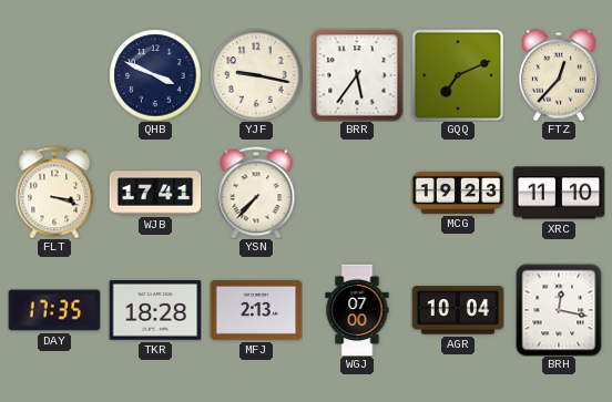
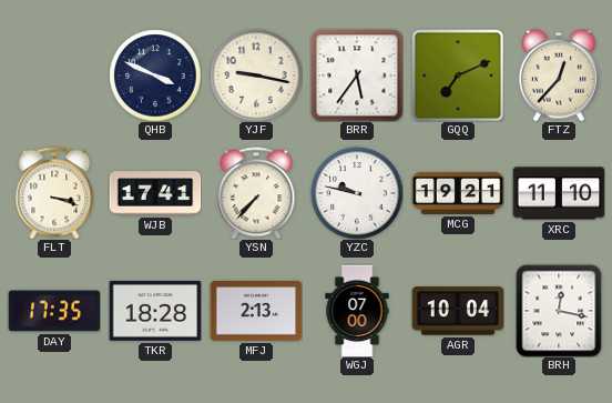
YZC: none -> 9:47
MCG: 19:23 -> 19:21
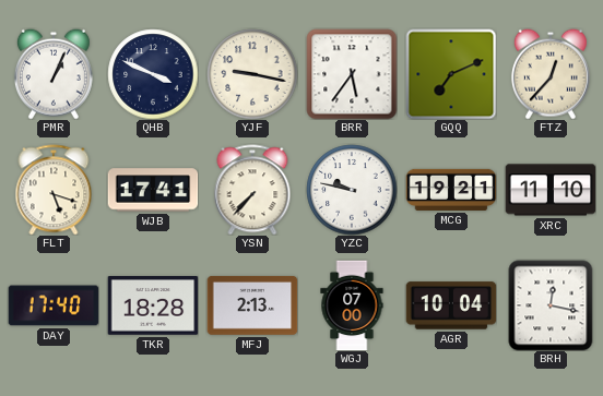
PMR: none -> 1:04
FLT: 3:18 -> 5:18
DAY: 17:35 -> 17:40
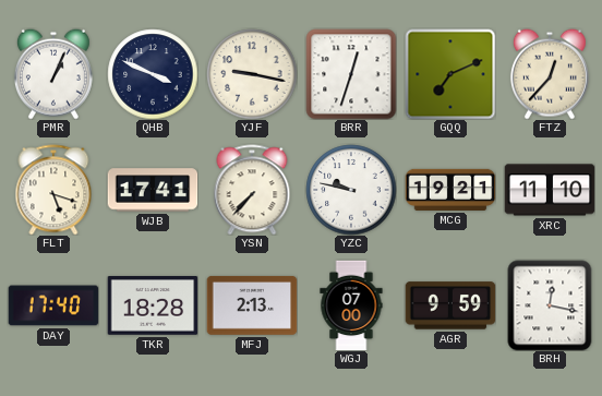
BRR: 5:36 -> 12:33
AGR: 10:04 -> 9:59
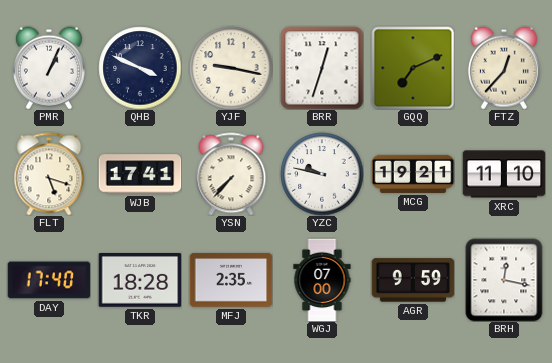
MFJ: 2:13 -> 2:35
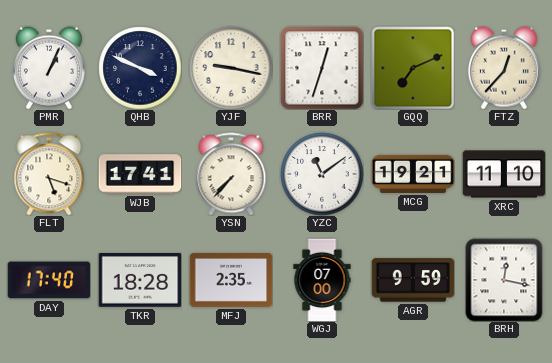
YZC: 9:47 -> 11:09
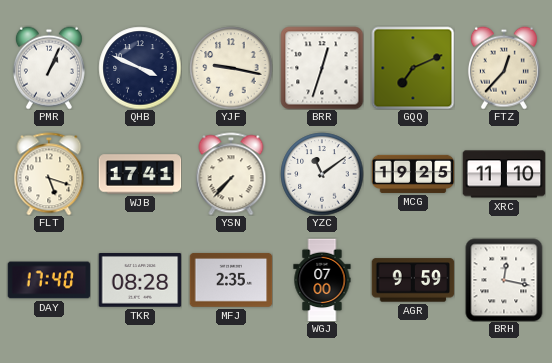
MCG: 19:21 -> 19:25
TKR: 18:28 -> 08:28
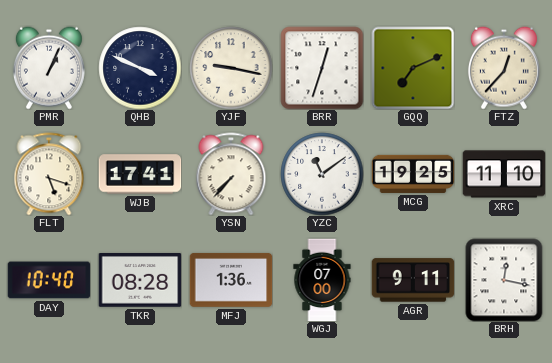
DAY: 17:40 -> 10:40
MFJ: 2:35 -> 1:36
AGR: 9:59 -> 9:11
